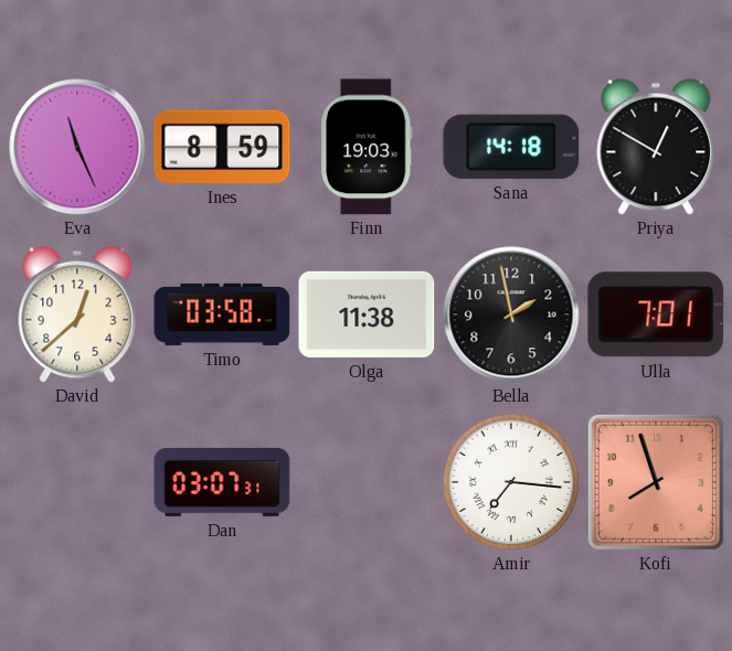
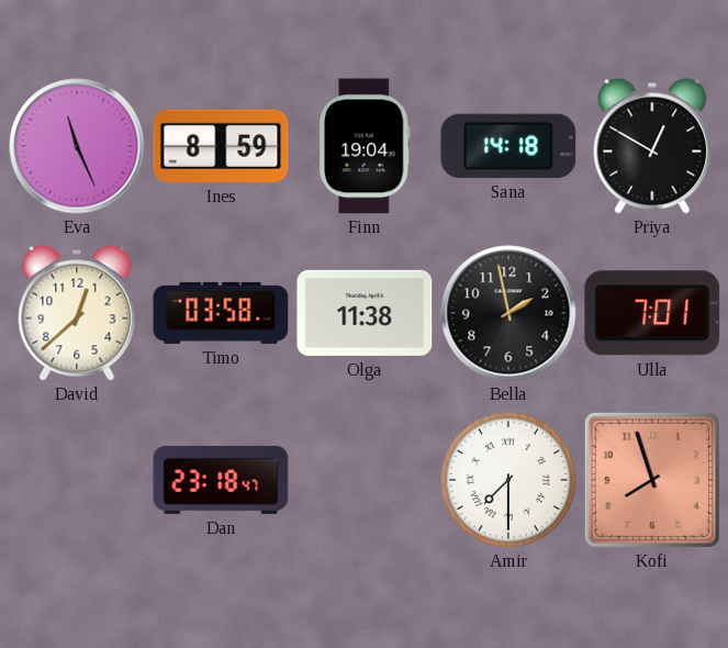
Finn: 19:03 -> 19:04
Dan: 03:07 -> 23:18
Amir: 7:16 -> 7:30
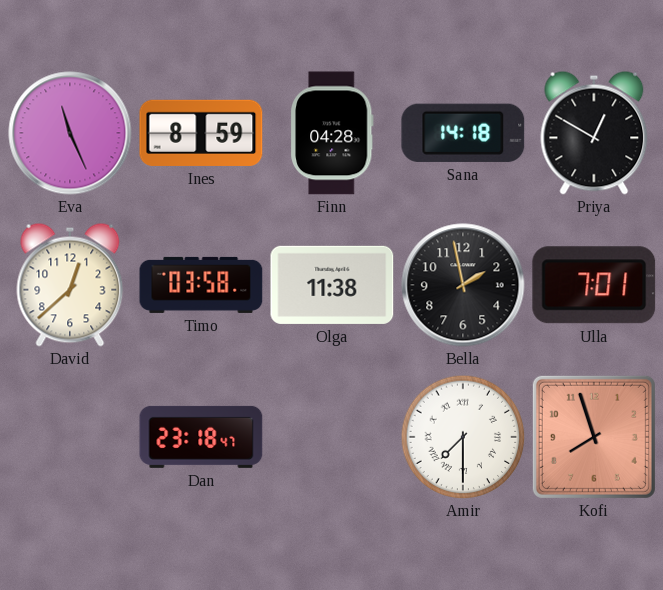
Finn: 19:04 -> 04:28
